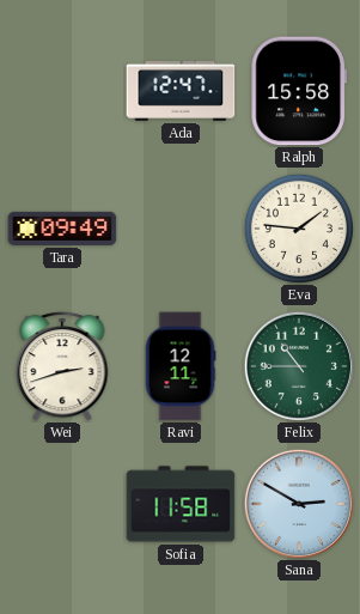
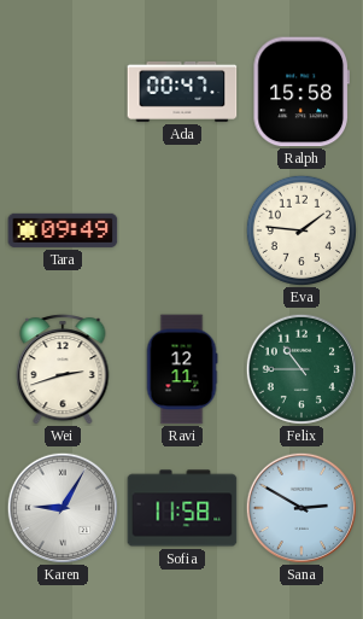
Ada: 12:47 -> 00:47
Karen: none -> 9:05
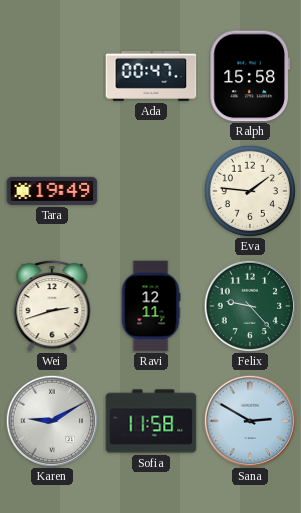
Tara: 09:49 -> 19:49
Felix: 10:45 -> 9:23
Karen: 9:05 -> 9:10
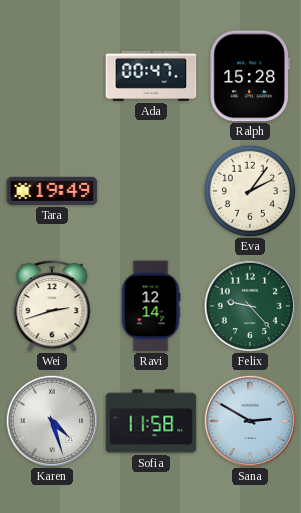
Ralph: 15:58 -> 15:28
Eva: 1:46 -> 2:06
Ravi: 12:11 -> 12:14
Karen: 9:10 -> 4:27
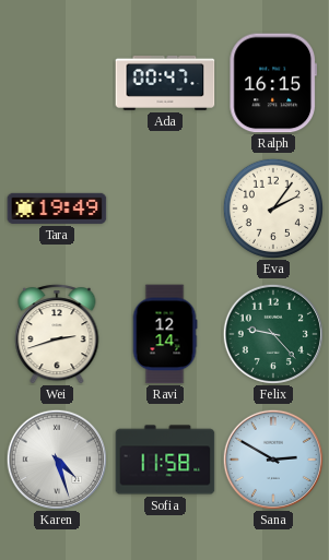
Ralph: 15:28 -> 16:15
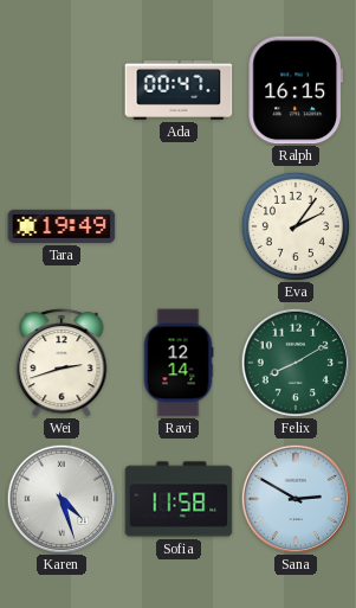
Felix: 9:23 -> 8:10
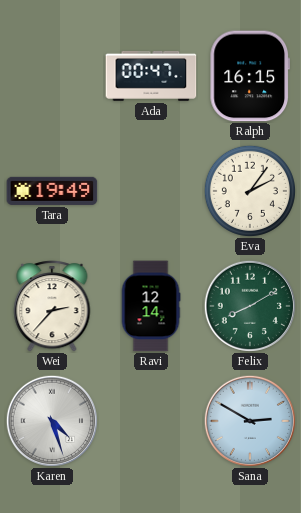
Wei: 2:42 -> 2:37
Sofia: 11:58 -> none
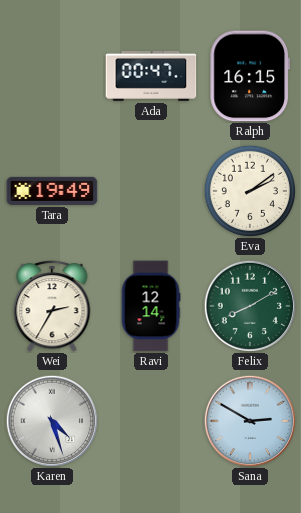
Eva: 2:06 -> 2:09
Wei: 2:37 -> 2:35
